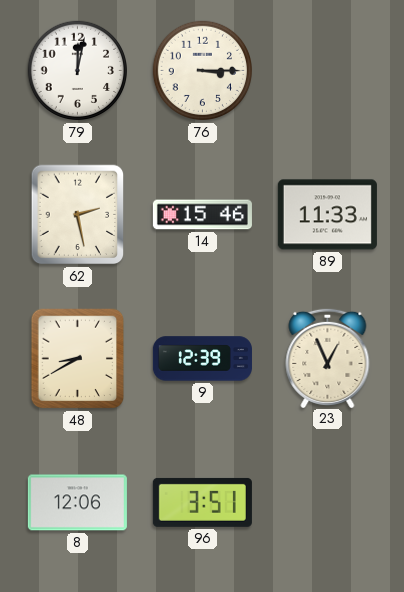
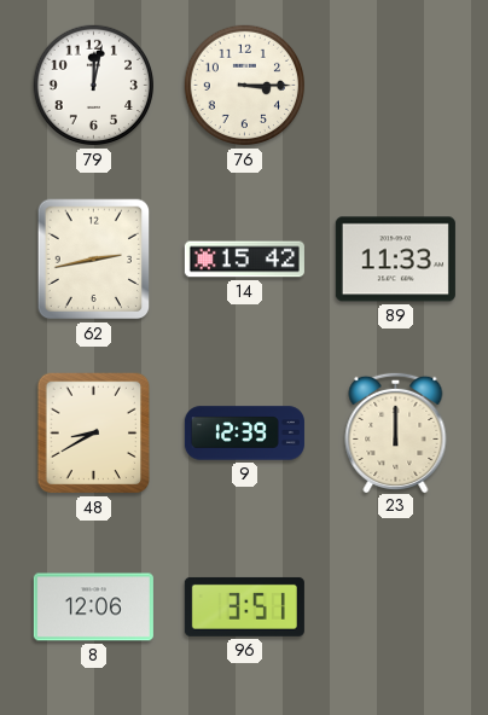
62: 2:28 -> 2:43
14: 15:46 -> 15:42
23: 12:56 -> 12:00
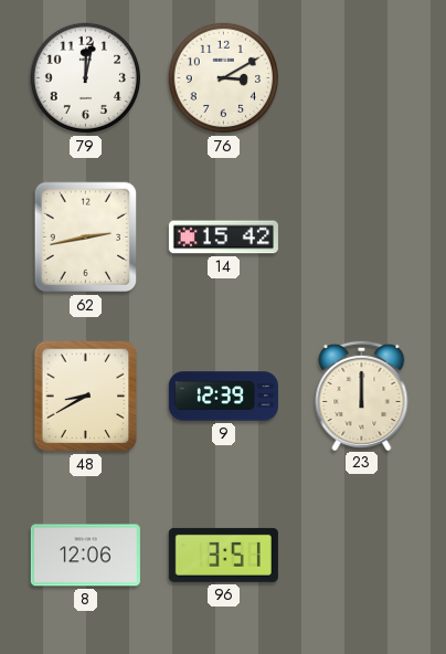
76: 3:15 -> 3:10
89: 11:33 -> none
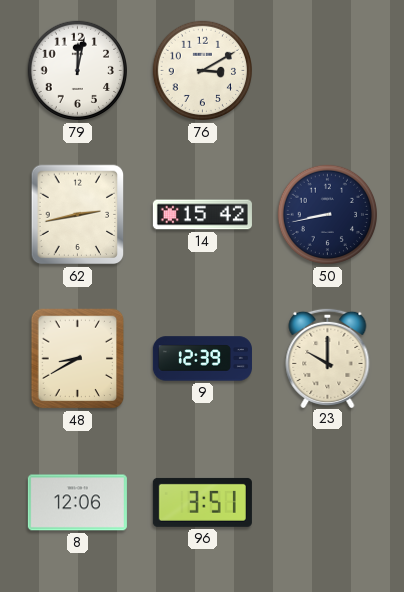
50: none -> 8:43
23: 12:00 -> 10:00
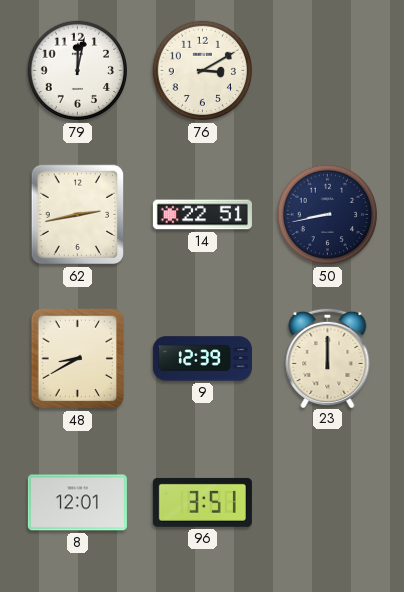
14: 15:42 -> 22:51
23: 10:00 -> 12:00
8: 12:06 -> 12:01
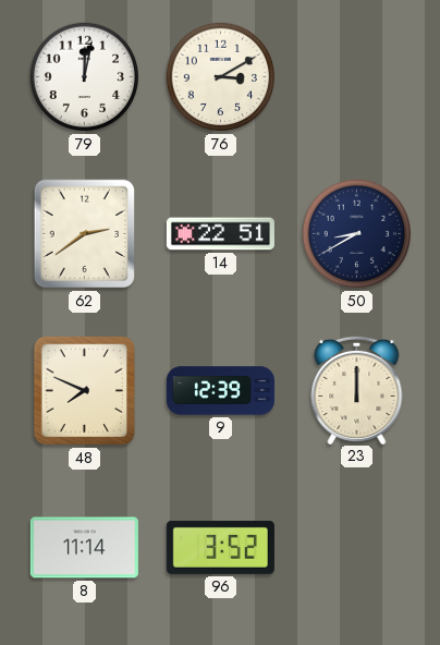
62: 2:43 -> 2:39
50: 8:43 -> 8:40
48: 8:40 -> 7:49
8: 12:01 -> 11:14
96: 3:51 -> 3:52
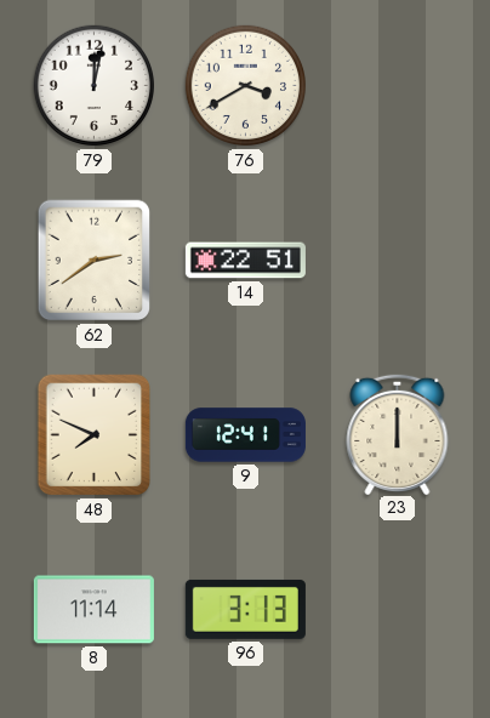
76: 3:10 -> 3:40
50: 8:40 -> none
9: 12:39 -> 12:41
96: 3:52 -> 3:13
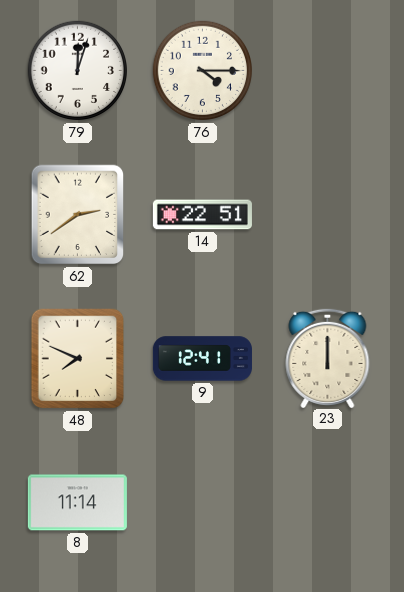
79: 12:02 -> 12:03
76: 3:40 -> 4:15
96: 3:13 -> none
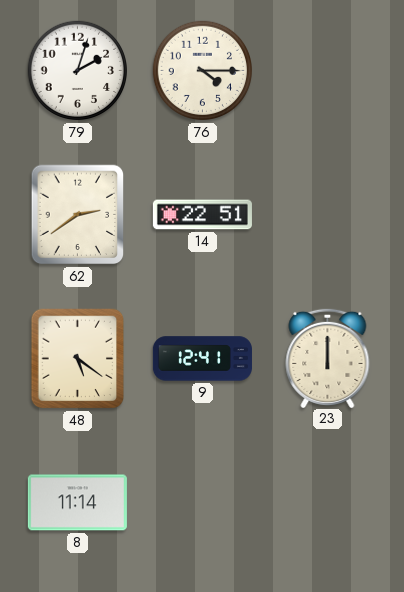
79: 12:03 -> 2:03
48: 7:49 -> 5:21
